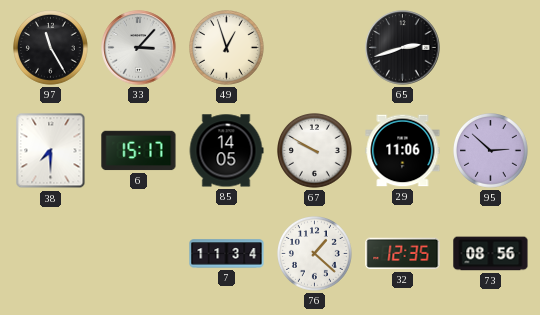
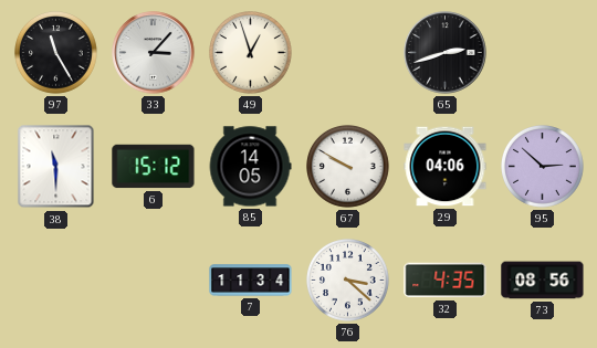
38: 7:30 -> 11:30
6: 15:17 -> 15:12
29: 11:06 -> 04:06
76: 1:22 -> 3:22
32: 12:35 -> 4:35
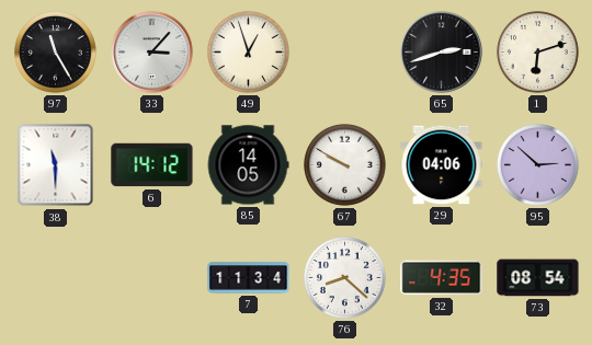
1: none -> 6:12
6: 15:12 -> 14:12
76: 3:22 -> 8:22
73: 08:56 -> 08:54
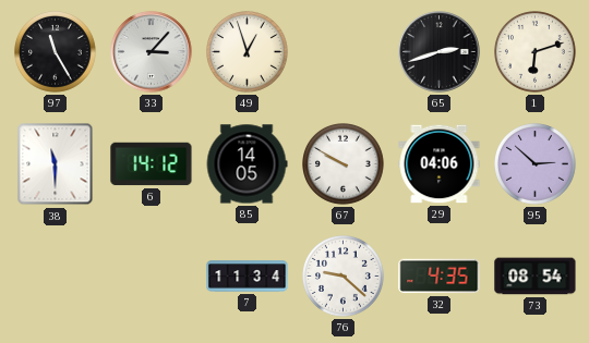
76: 8:22 -> 9:22
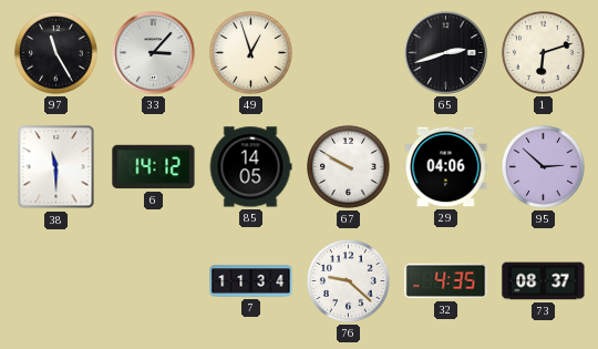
73: 08:54 -> 08:37
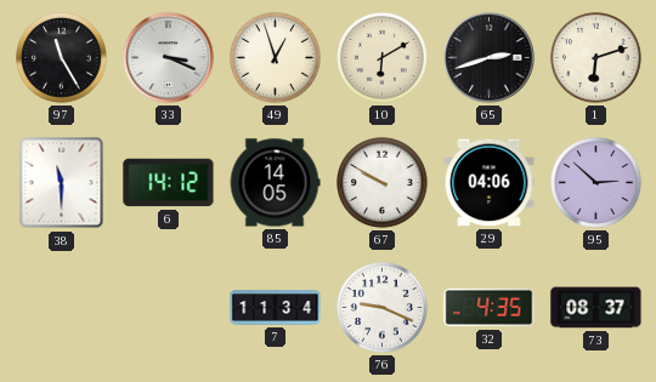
33: 3:07 -> 3:19
10: none -> 6:10
76: 9:22 -> 9:19
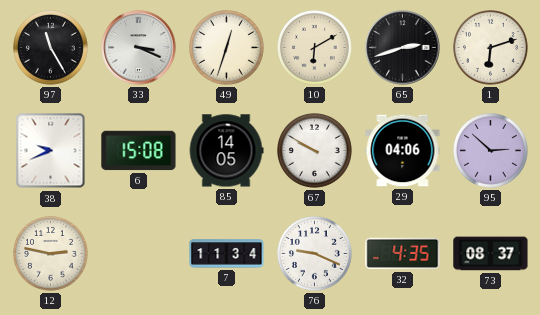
49: 12:57 -> 12:33
38: 11:30 -> 9:41
6: 14:12 -> 15:08
12: none -> 2:47
